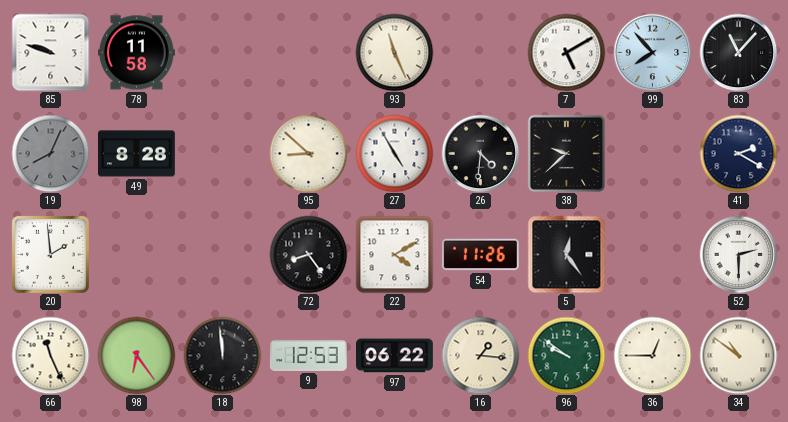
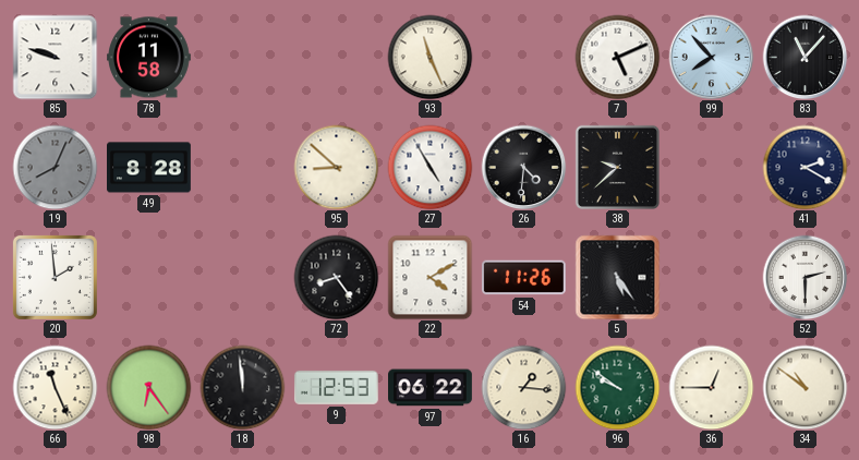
7: 5:10 -> 5:11
5: 12:24 -> 5:24
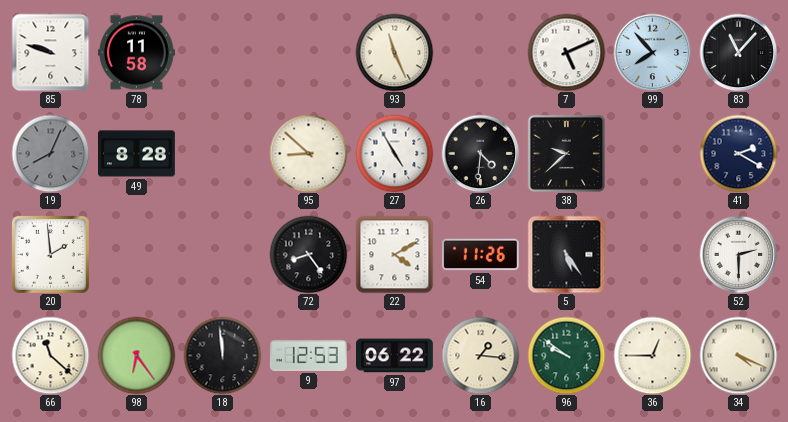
66: 11:26 -> 11:22
34: 10:51 -> 4:19
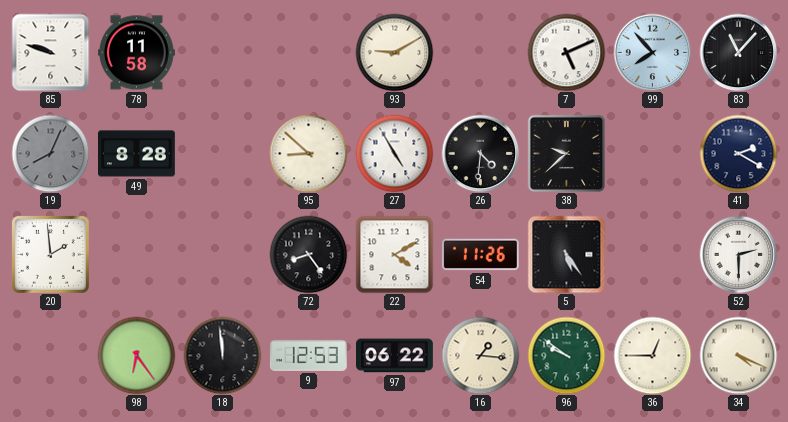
93: 11:26 -> 9:10
66: 11:22 -> none
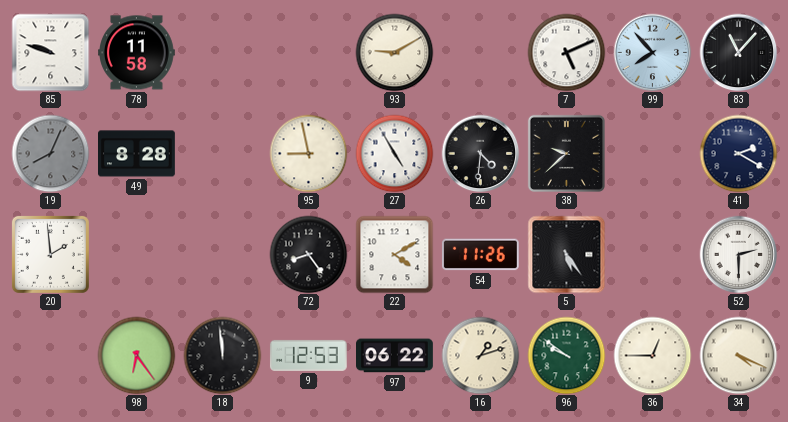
95: 8:52 -> 8:58
16: 1:16 -> 1:12
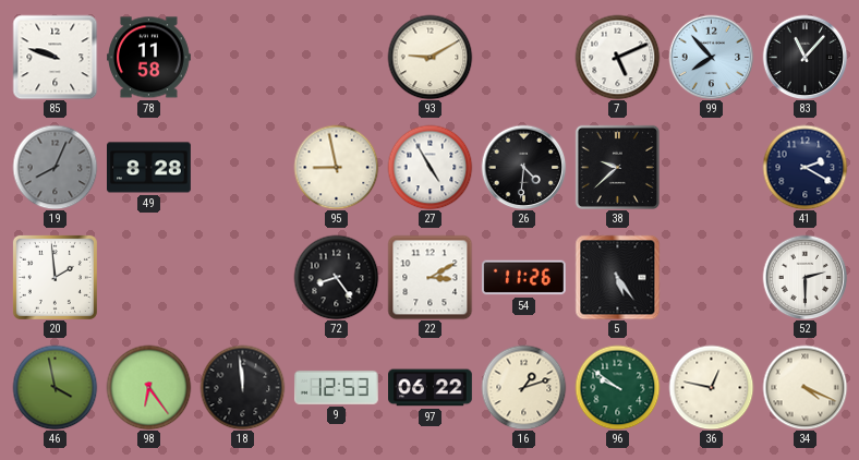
22: 4:10 -> 3:10
46: none -> 3:58
36: 12:45 -> 12:47
